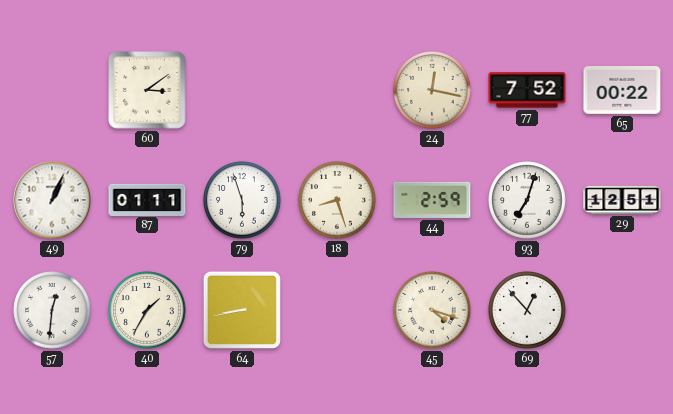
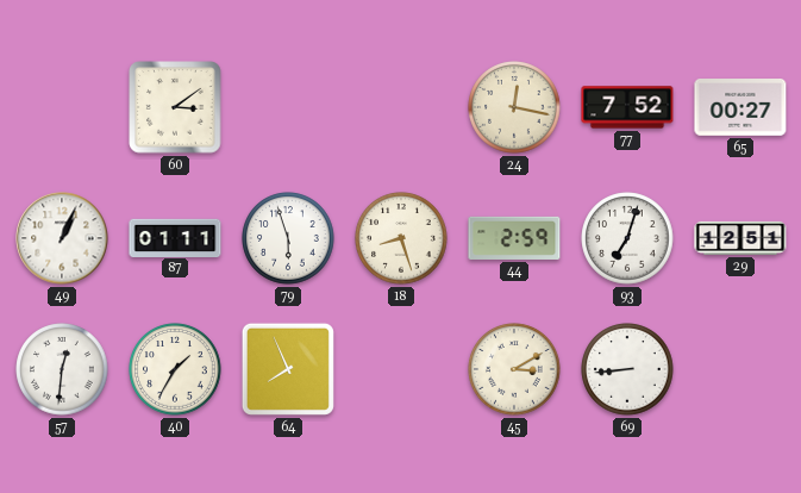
65: 00:22 -> 00:27
64: 8:43 -> 7:56
45: 4:18 -> 3:10
69: 12:53 -> 8:44
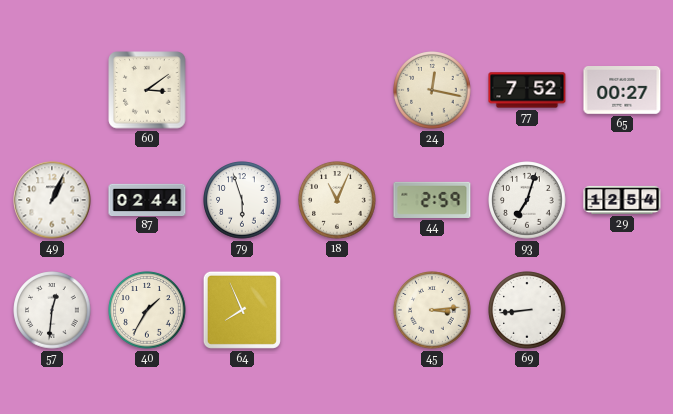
87: 01:11 -> 02:44
18: 8:27 -> 11:04
29: 12:51 -> 12:54
45: 3:10 -> 3:14
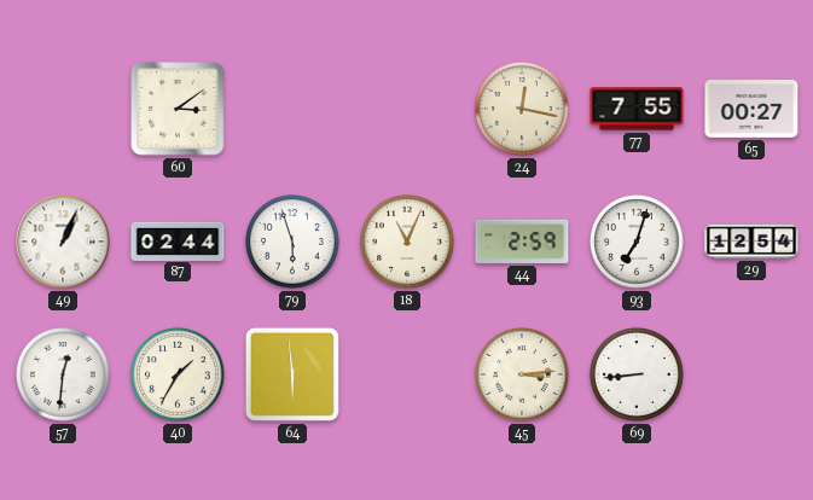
77: 7:52 -> 7:55
64: 7:56 -> 5:59
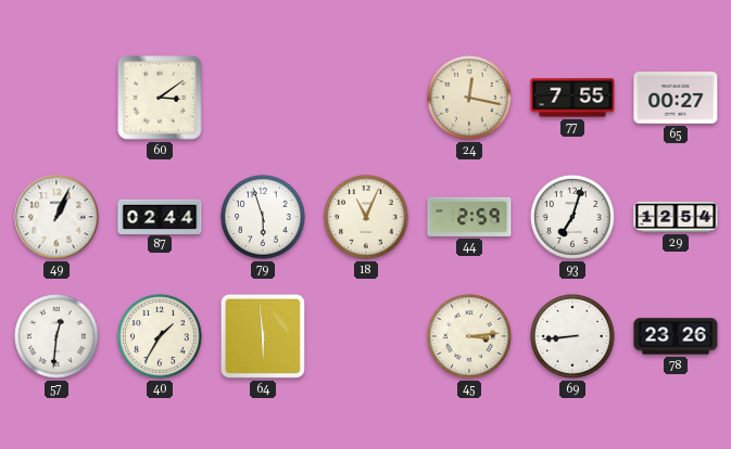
78: none -> 23:26
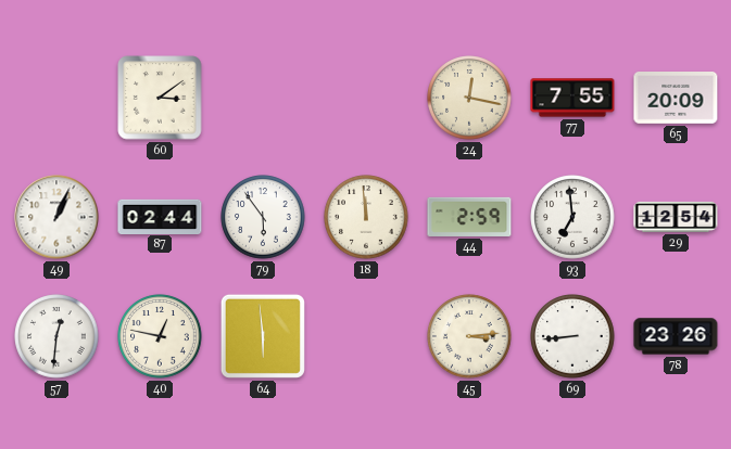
65: 00:27 -> 20:09
79: 5:57 -> 5:54
18: 11:04 -> 11:59
93: 7:03 -> 6:59
40: 1:35 -> 12:47
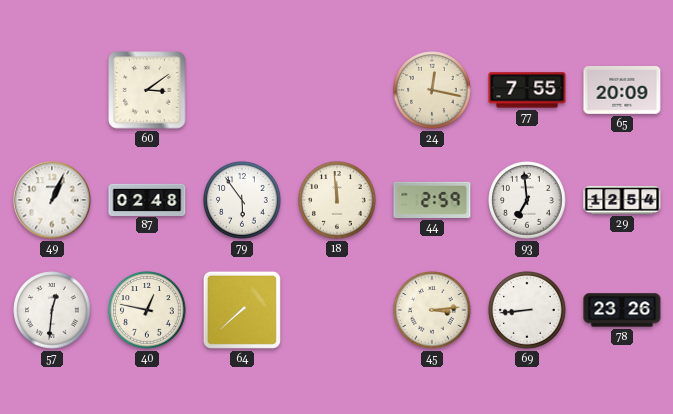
87: 02:44 -> 02:48
64: 5:59 -> 7:38
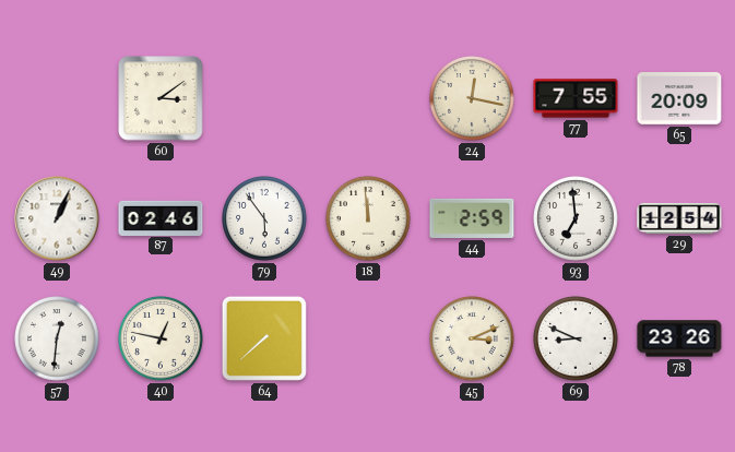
87: 02:48 -> 02:46
45: 3:14 -> 3:11
69: 8:44 -> 8:49
